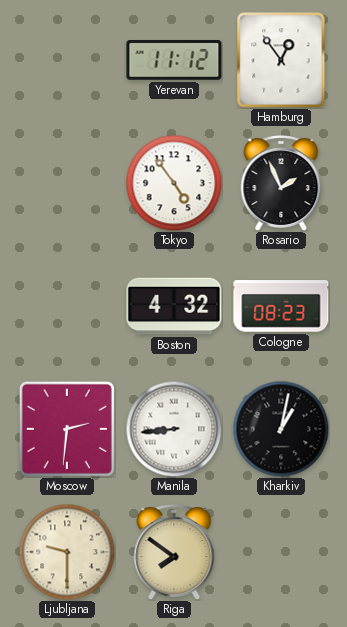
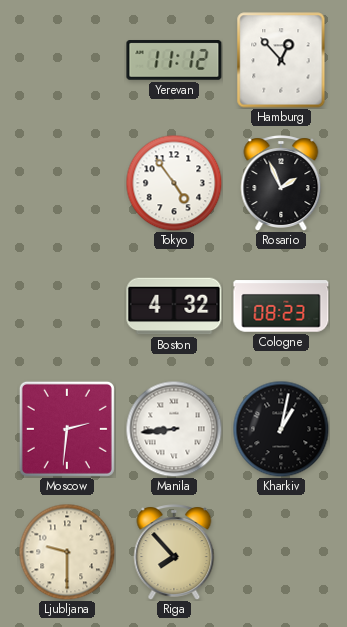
Hamburg: 12:54 -> 12:53
Riga: 7:51 -> 7:53
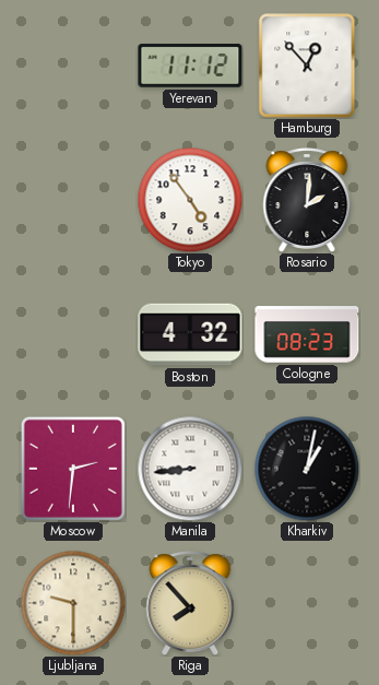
Rosario: 1:56 -> 2:01
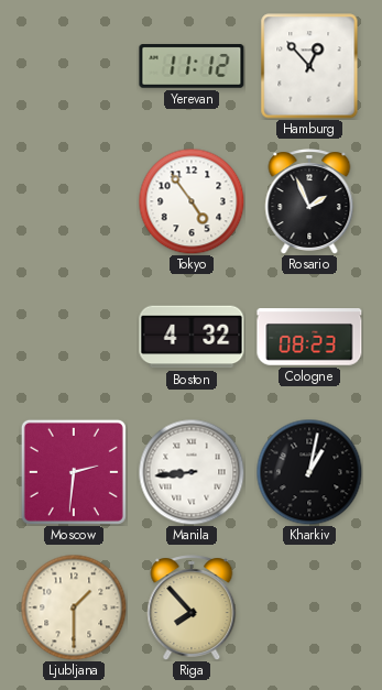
Rosario: 2:01 -> 1:56
Ljubljana: 9:30 -> 1:30
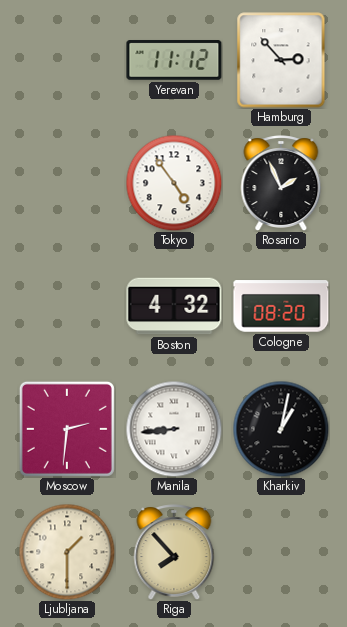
Hamburg: 12:53 -> 2:53
Cologne: 08:23 -> 08:20
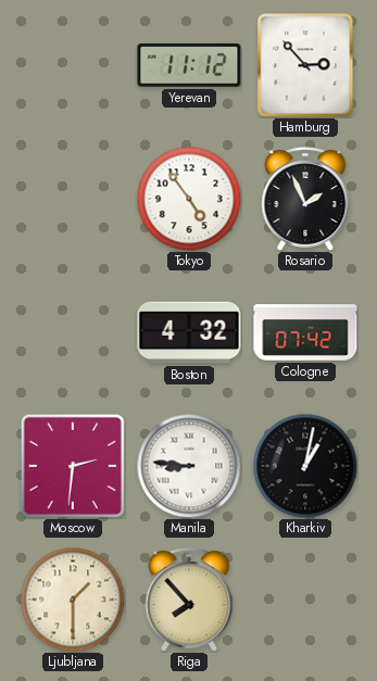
Cologne: 08:20 -> 07:42
Manila: 8:44 -> 8:46
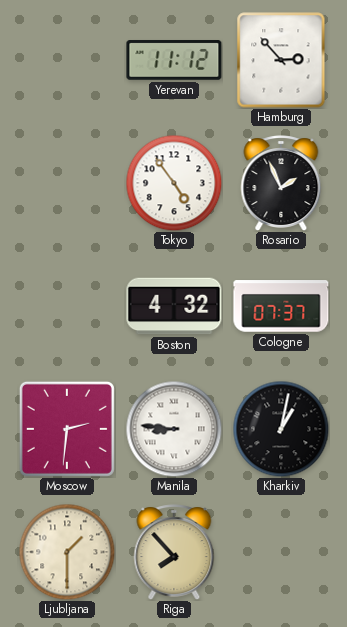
Cologne: 07:42 -> 07:37
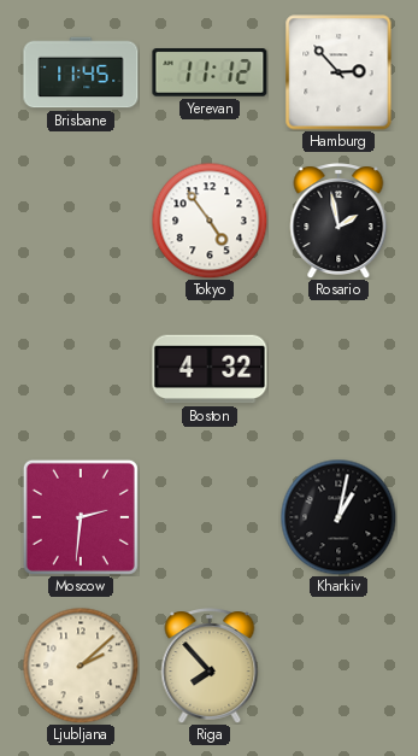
Brisbane: none -> 11:45
Rosario: 1:56 -> 1:58
Cologne: 07:37 -> none
Manila: 8:46 -> none
Ljubljana: 1:30 -> 2:08
